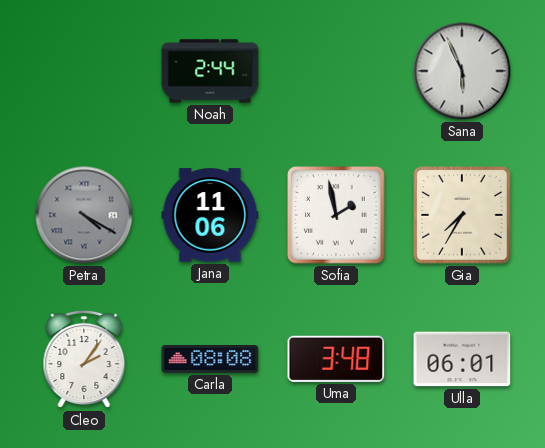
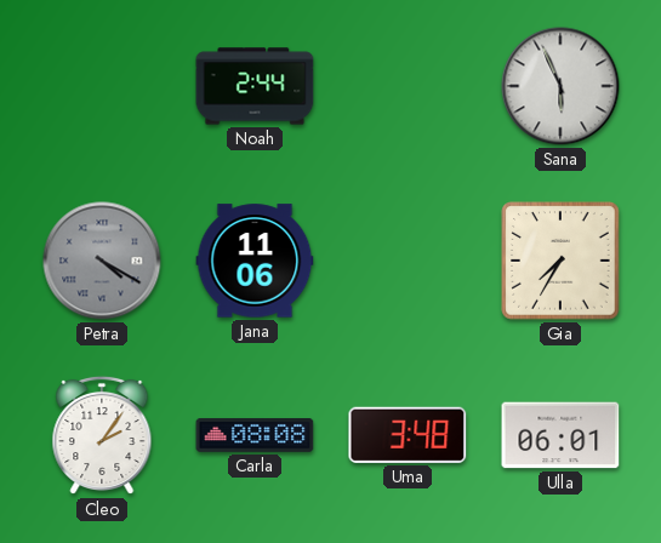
Sofia: 1:58 -> none
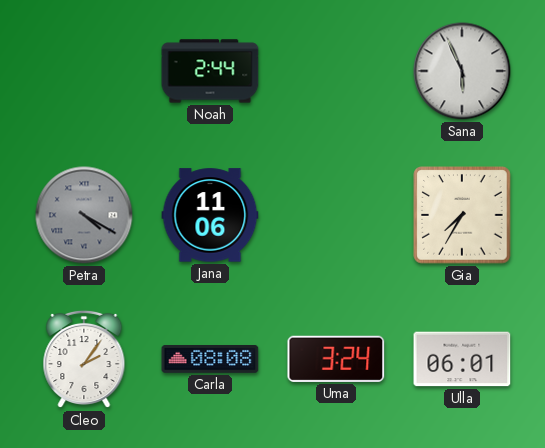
Uma: 3:48 -> 3:24
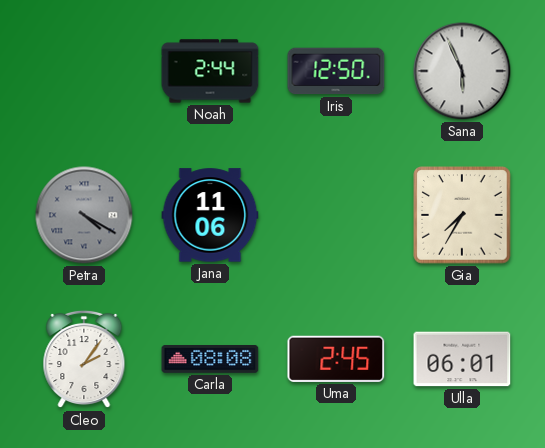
Iris: none -> 12:50
Uma: 3:24 -> 2:45
